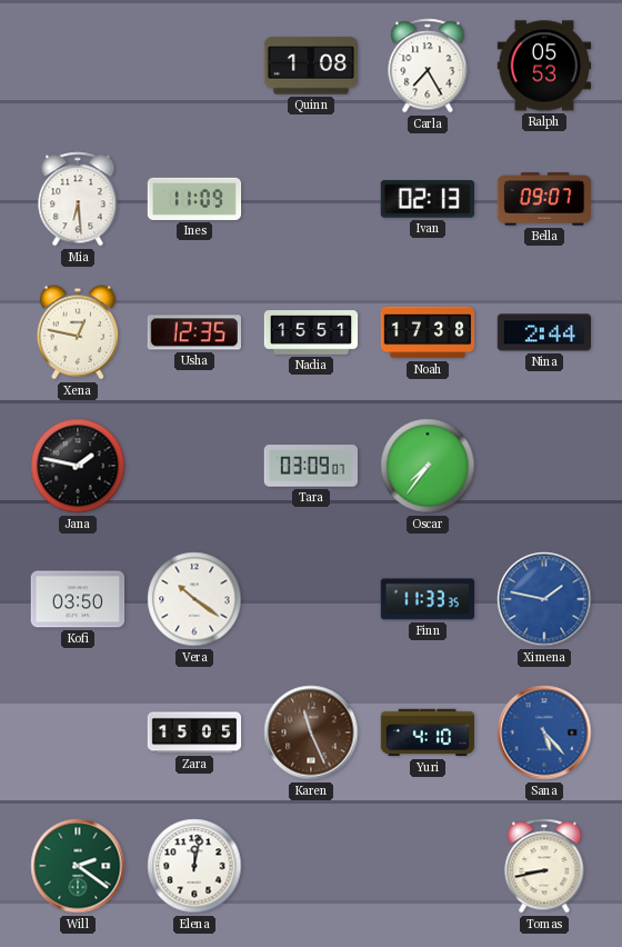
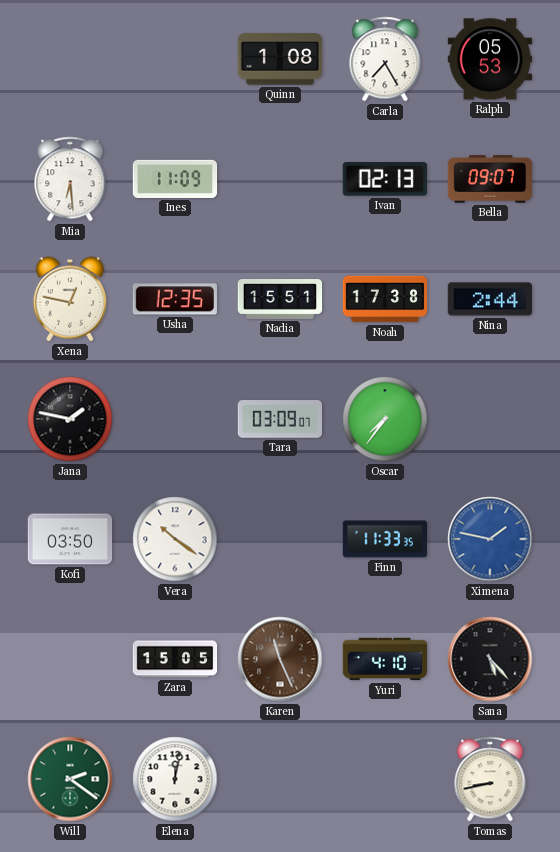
Sana dial: blue -> black
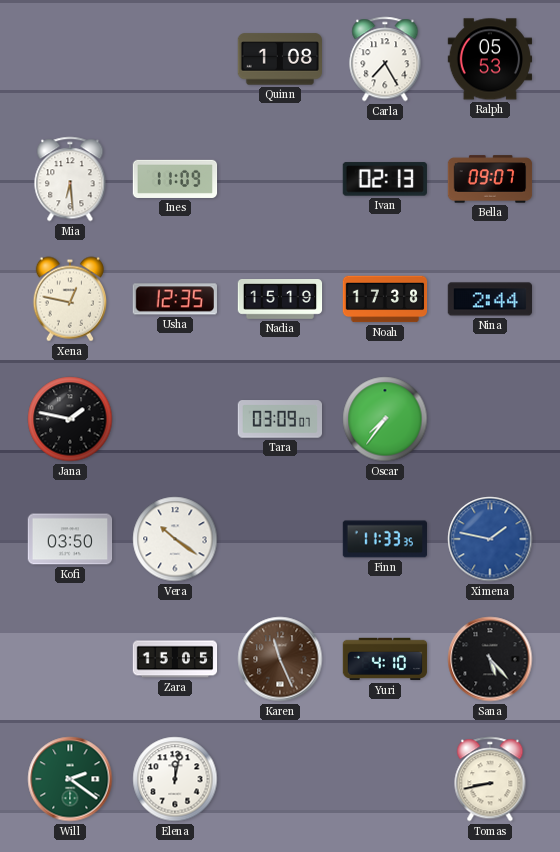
Nadia: 15:51 -> 15:19
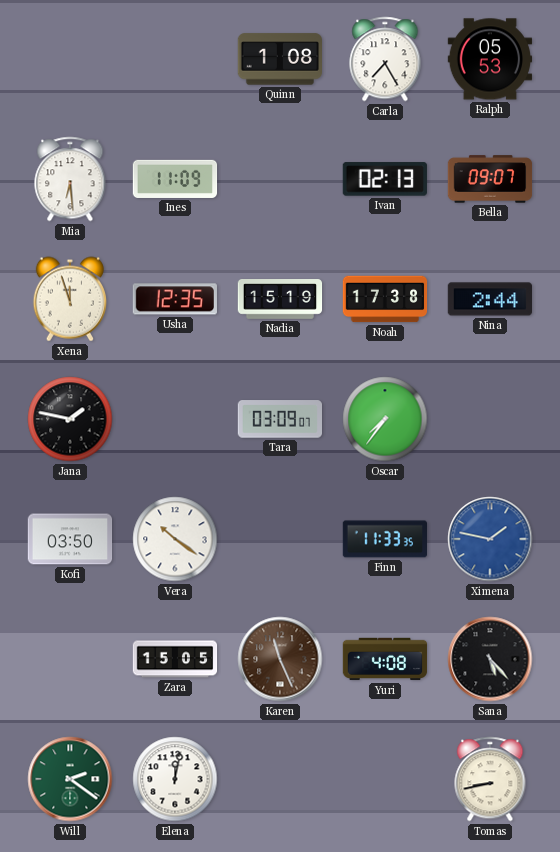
Xena: 12:47 -> 11:57
Yuri: 4:10 -> 4:08
